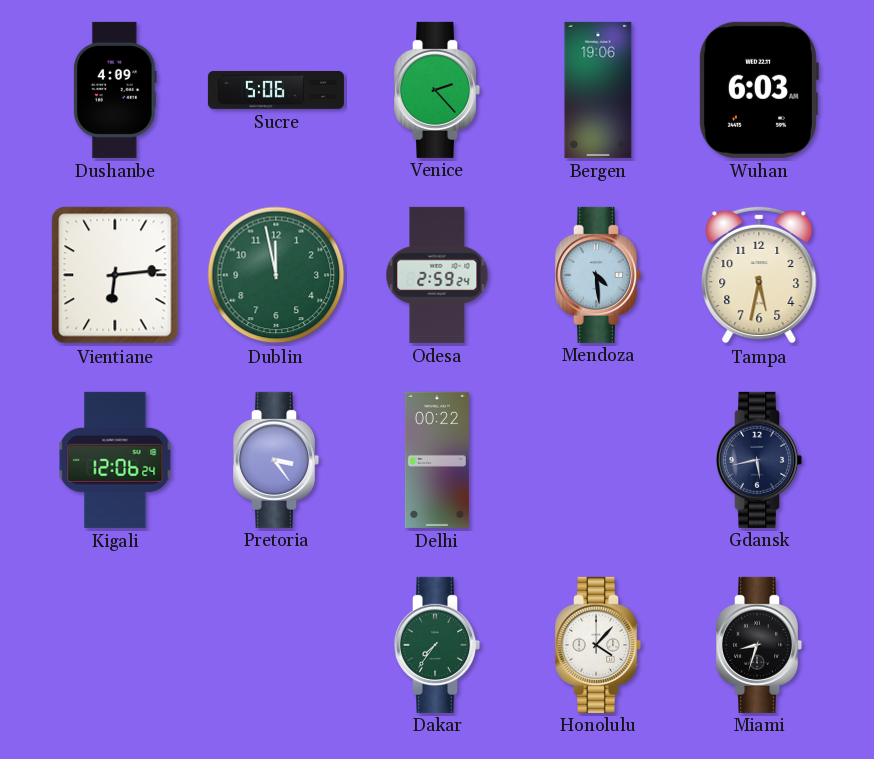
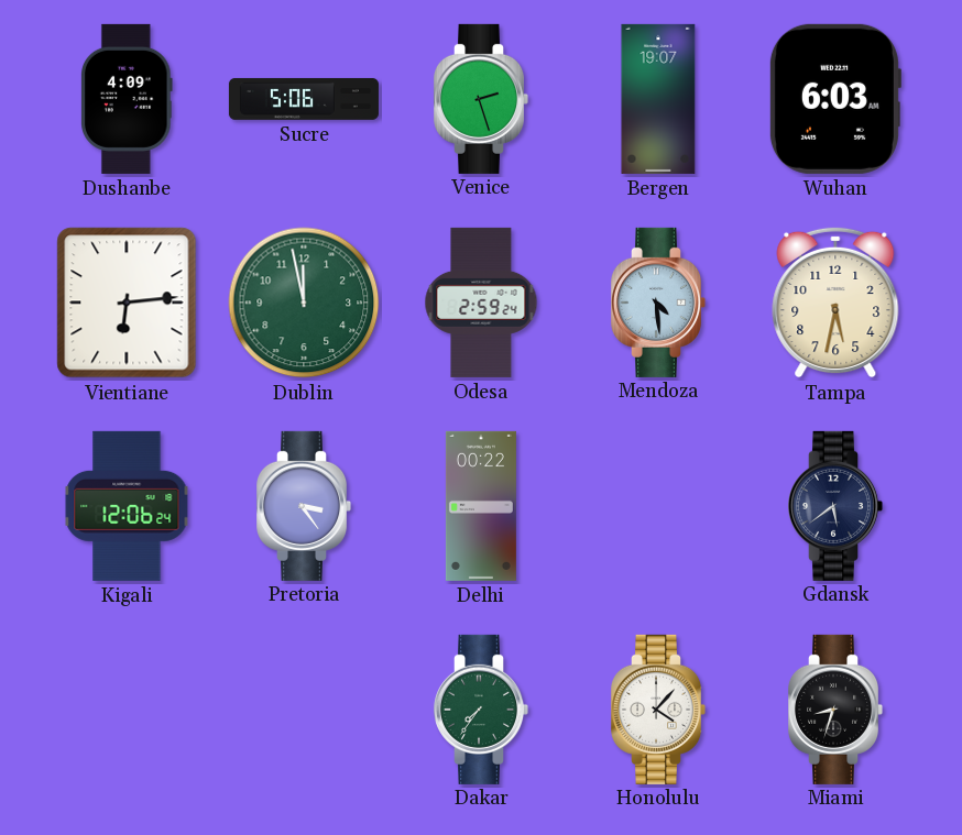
Venice: 2:23 -> 2:27
Bergen: 19:06 -> 19:07
Gdansk: 5:43 -> 5:39
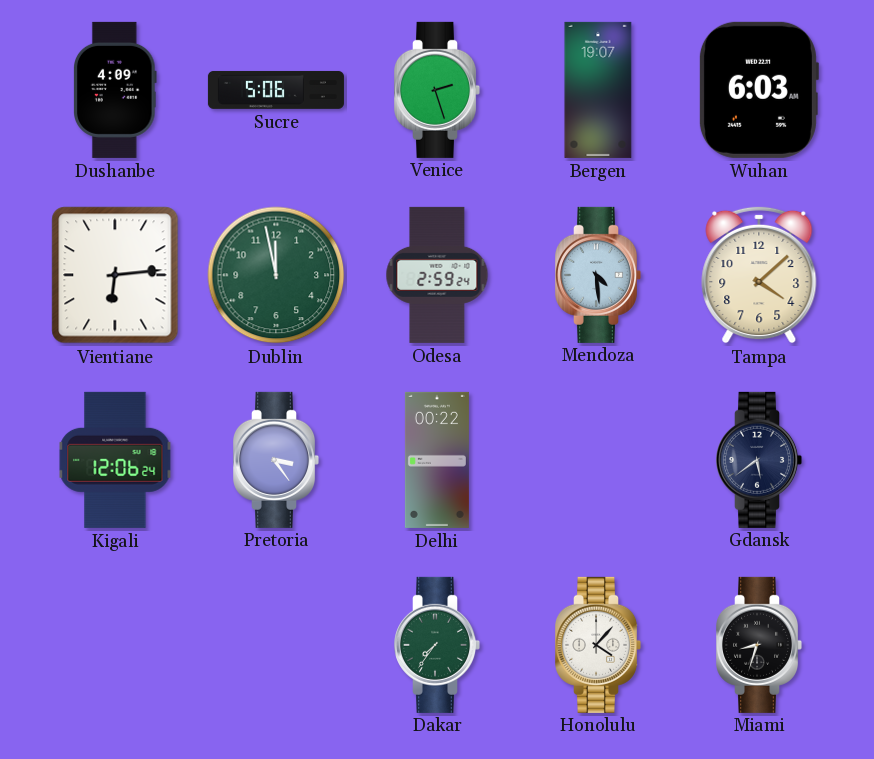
Tampa: 5:32 -> 4:08
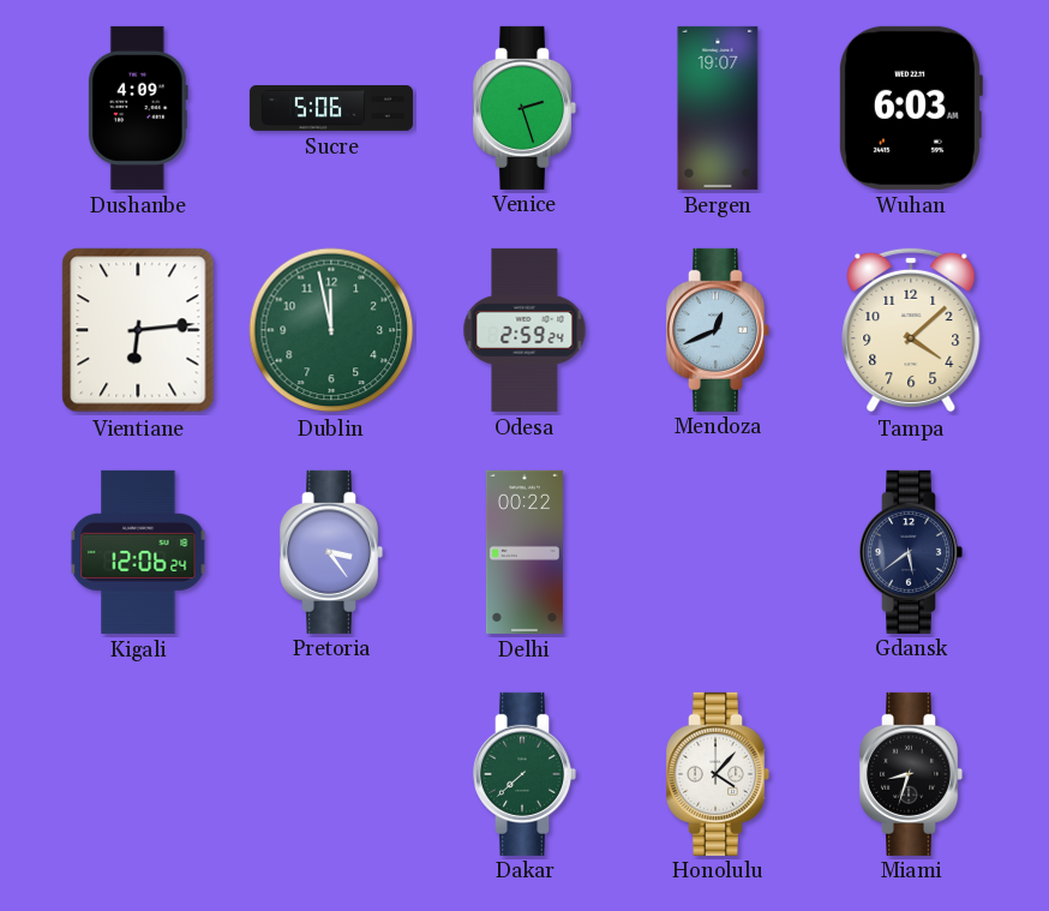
Mendoza: 4:29 -> 12:41
Dakar: 7:36 -> 7:38
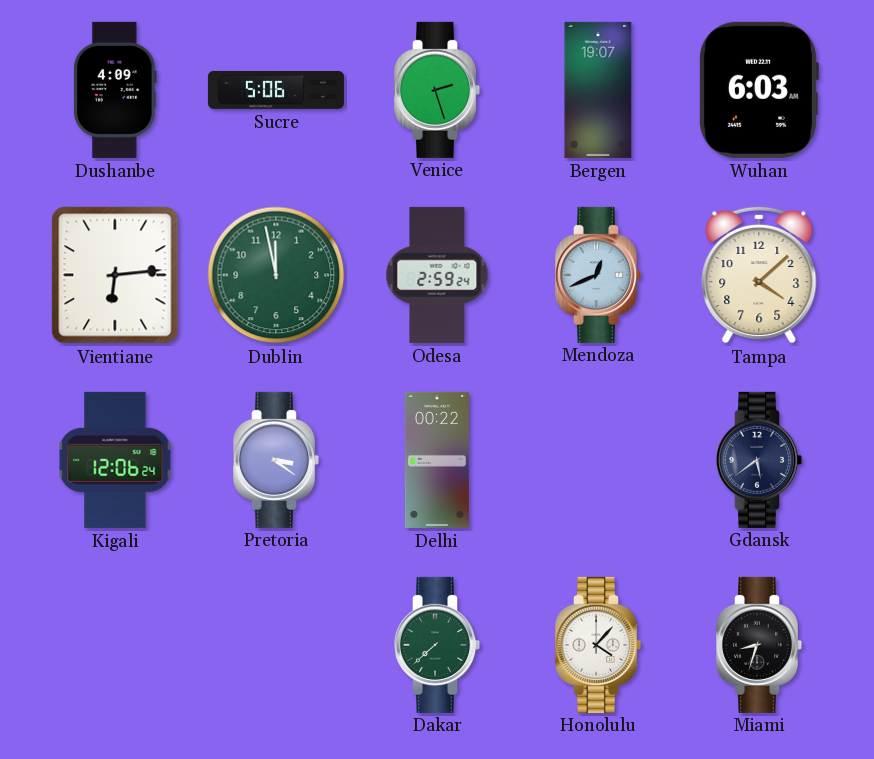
Pretoria: 3:24 -> 3:21
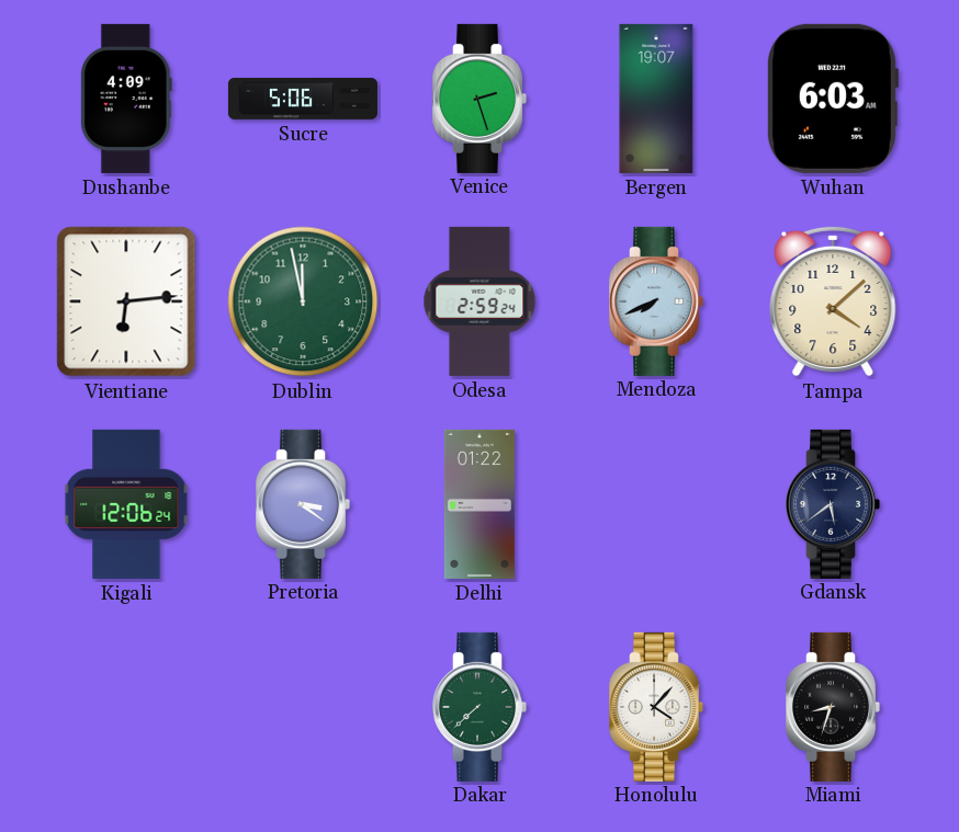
Mendoza: 12:41 -> 7:41
Delhi: 00:22 -> 01:22
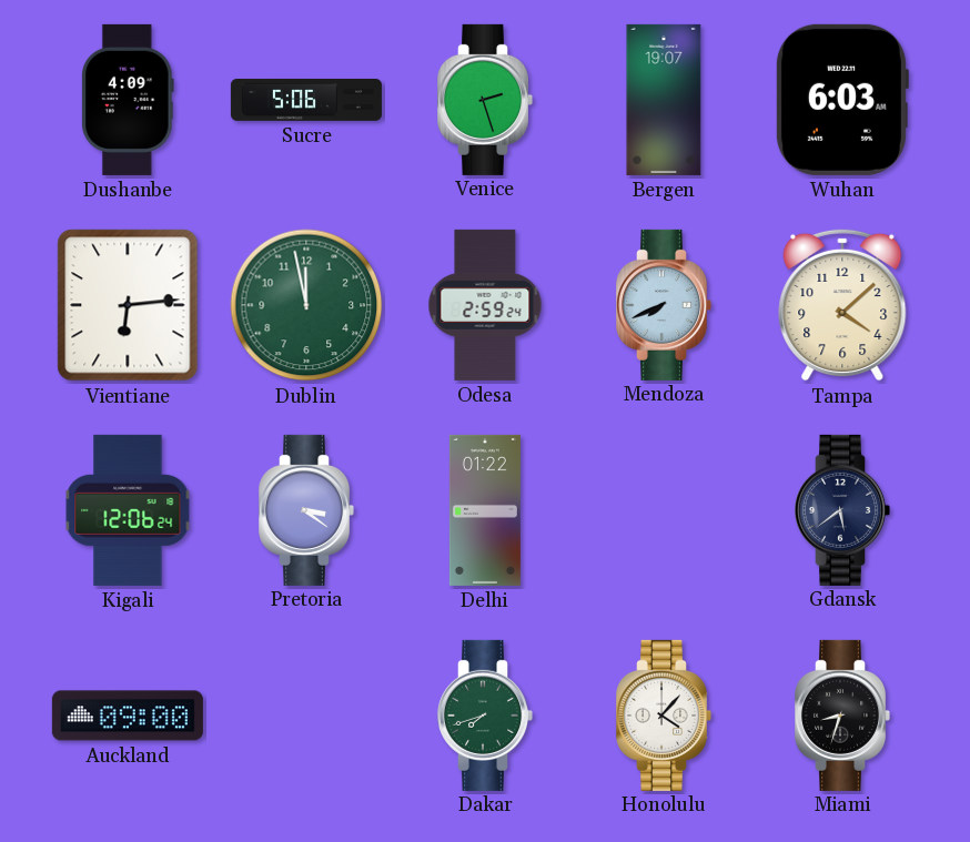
Auckland: none -> 09:00
Dakar: 7:38 -> 7:42
